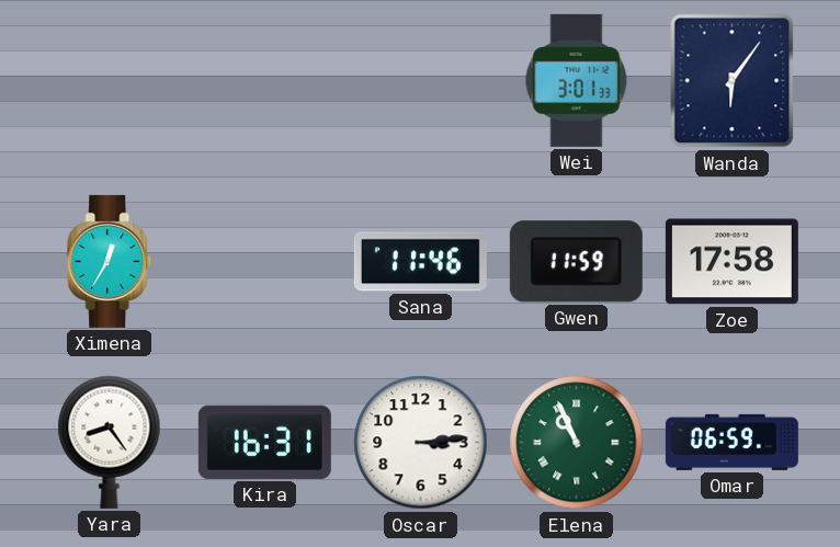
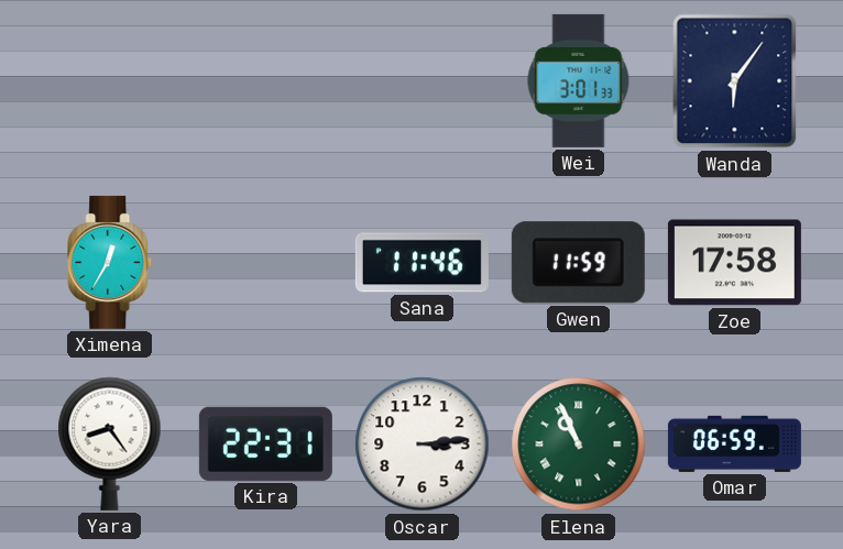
Kira: 16:31 -> 22:31
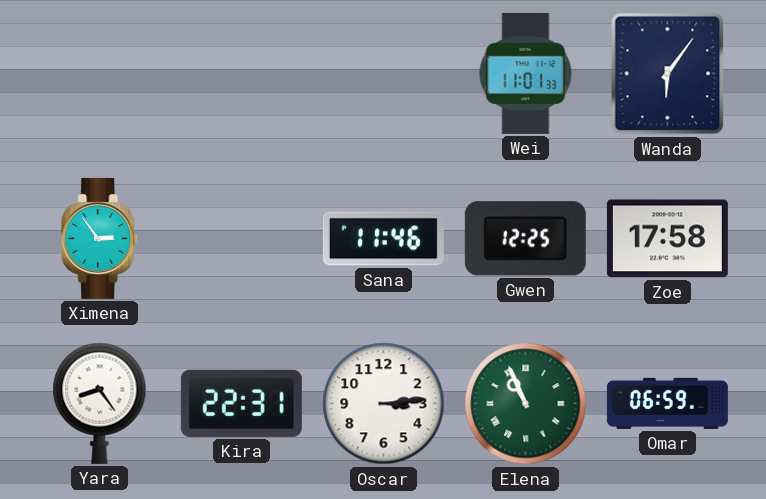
Wei: 3:01 -> 11:01
Ximena: 12:35 -> 2:54
Gwen: 11:59 -> 12:25
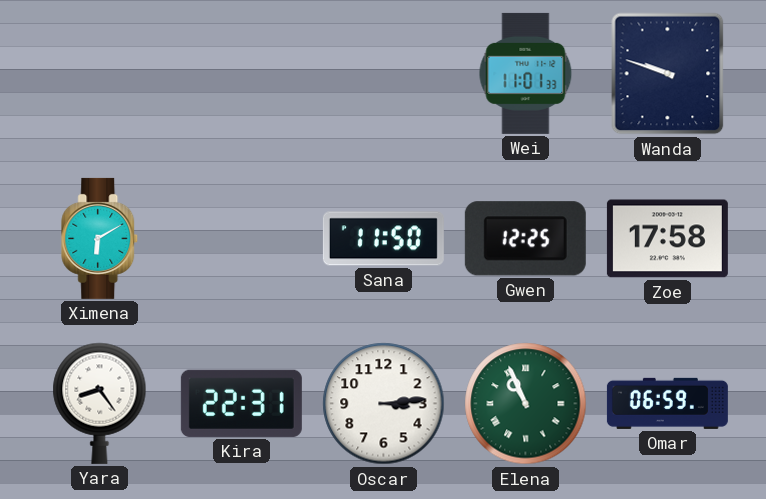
Wanda: 6:06 -> 9:48
Ximena: 2:54 -> 6:10
Sana: 11:46 -> 11:50
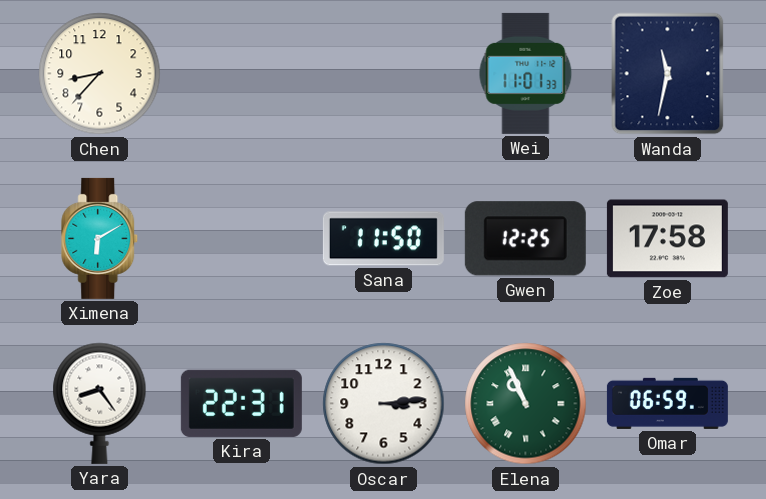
Chen: none -> 8:37
Wanda: 9:48 -> 11:32
